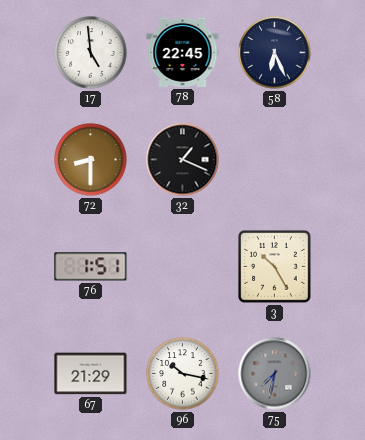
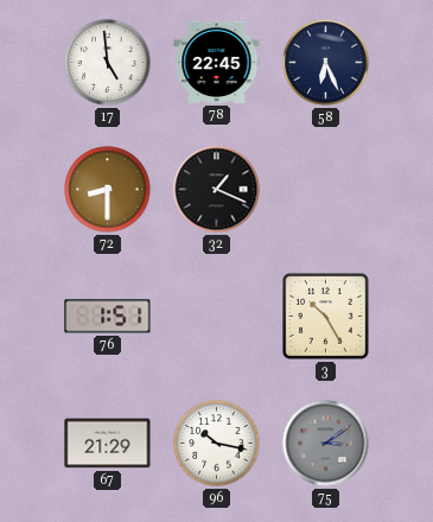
75: 7:32 -> 3:09
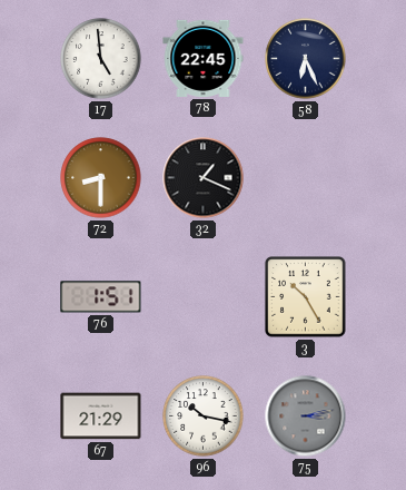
75: 3:09 -> 3:13
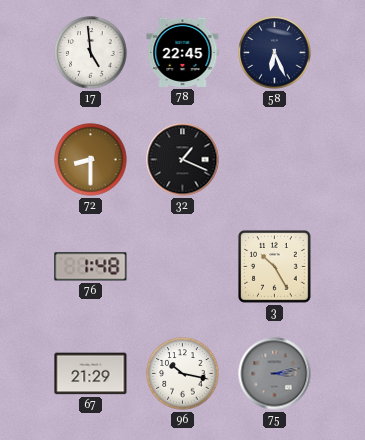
76: 1:51 -> 1:48
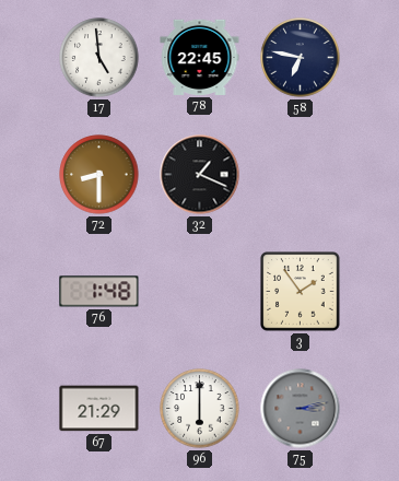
58: 6:26 -> 6:47
3: 10:25 -> 1:54
96: 10:17 -> 6:00
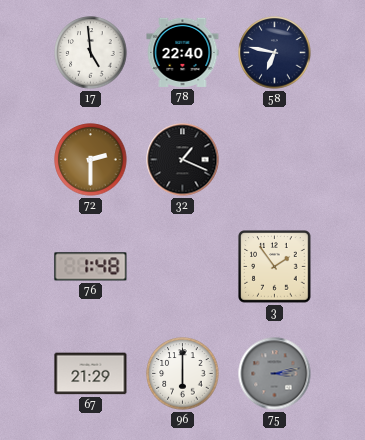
78: 22:45 -> 22:40
72: 8:30 -> 2:30
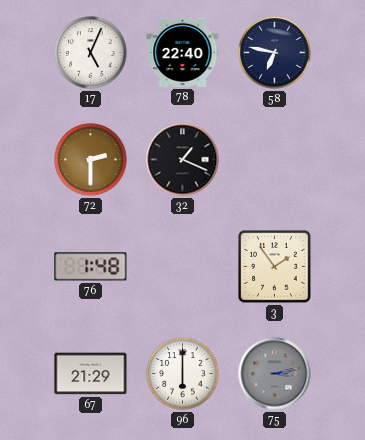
17: 4:59 -> 5:04
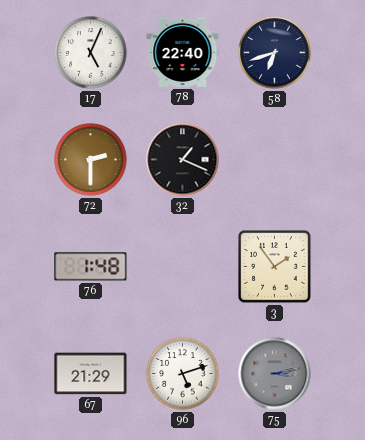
58: 6:47 -> 6:42
96: 6:00 -> 5:12
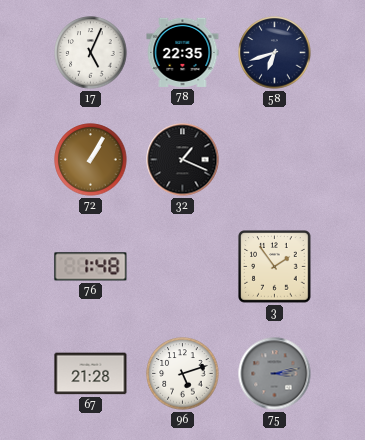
78: 22:40 -> 22:35
72: 2:30 -> 1:05
67: 21:29 -> 21:28
